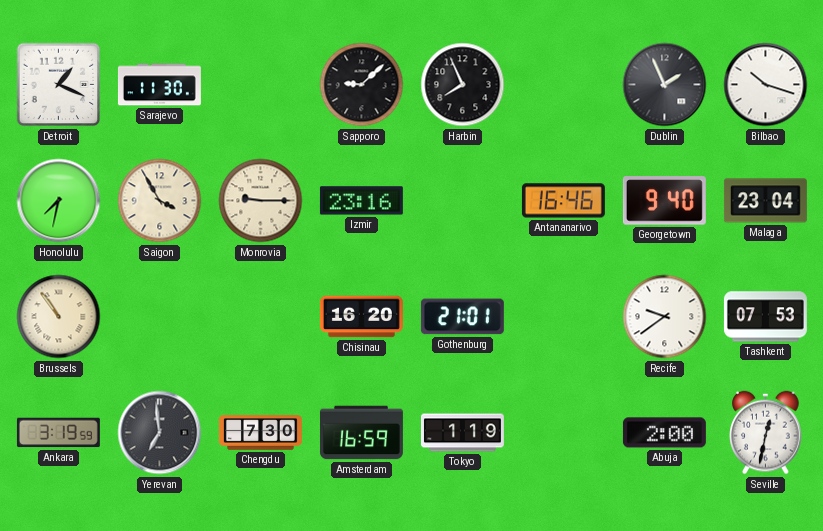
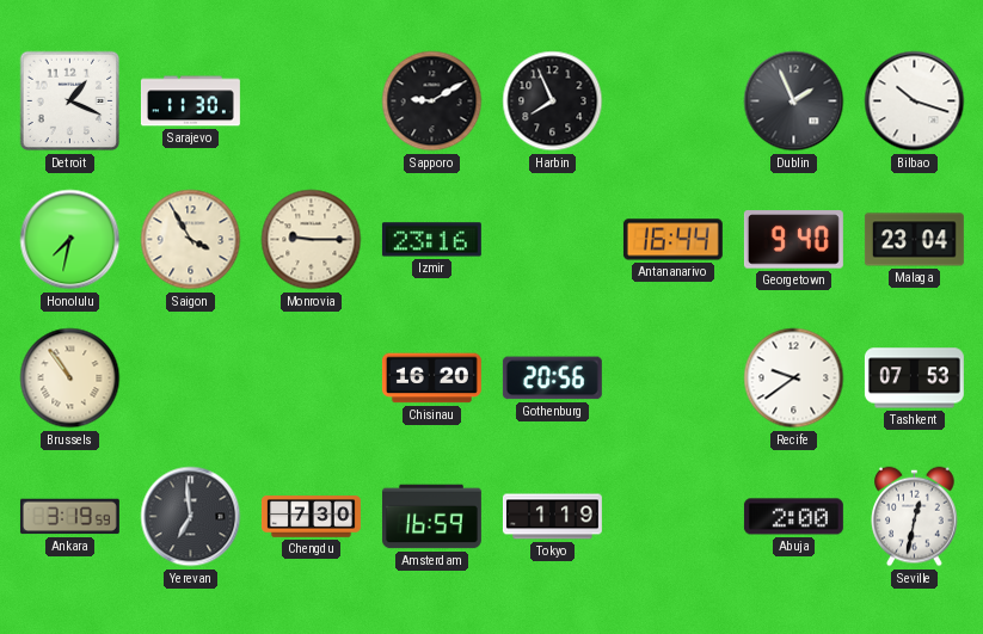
Sapporo: 9:08 -> 9:10
Antananarivo: 16:46 -> 16:44
Gothenburg: 21:01 -> 20:56
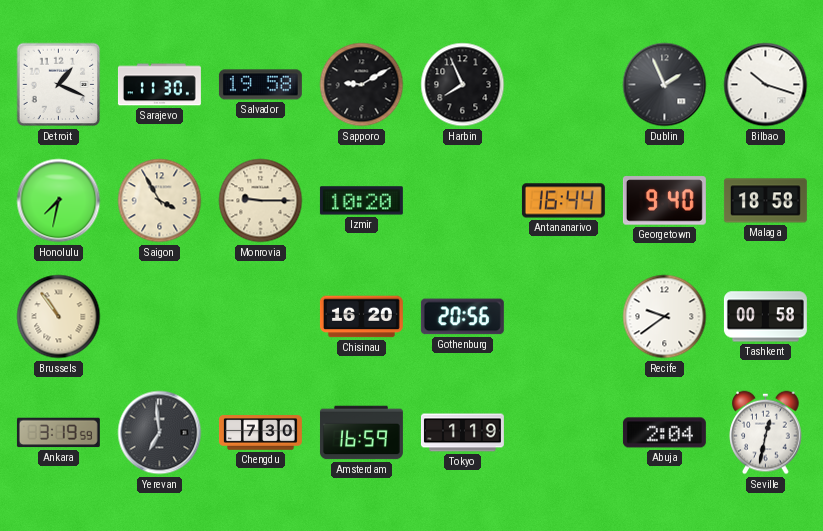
Salvador: none -> 19:58
Izmir: 23:16 -> 10:20
Malaga: 23:04 -> 18:58
Tashkent: 07:53 -> 00:58
Abuja: 2:00 -> 2:04
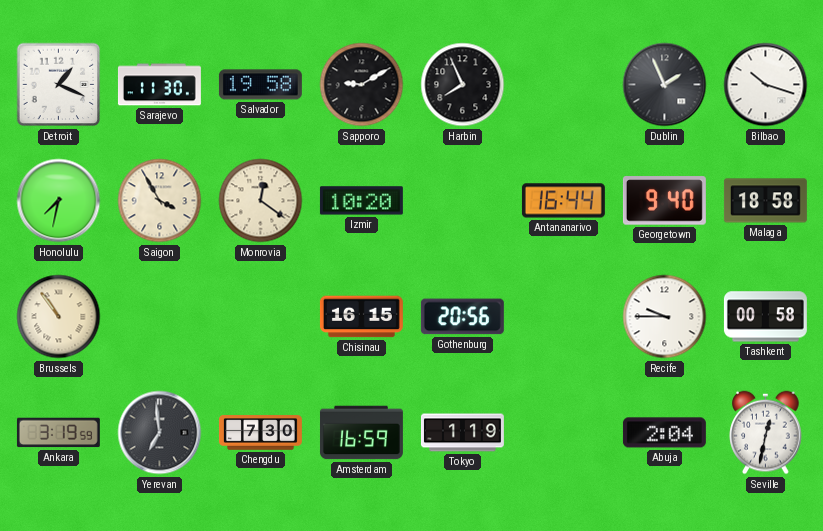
Monrovia: 9:15 -> 12:21
Chisinau: 16:20 -> 16:15
Recife: 9:39 -> 9:45
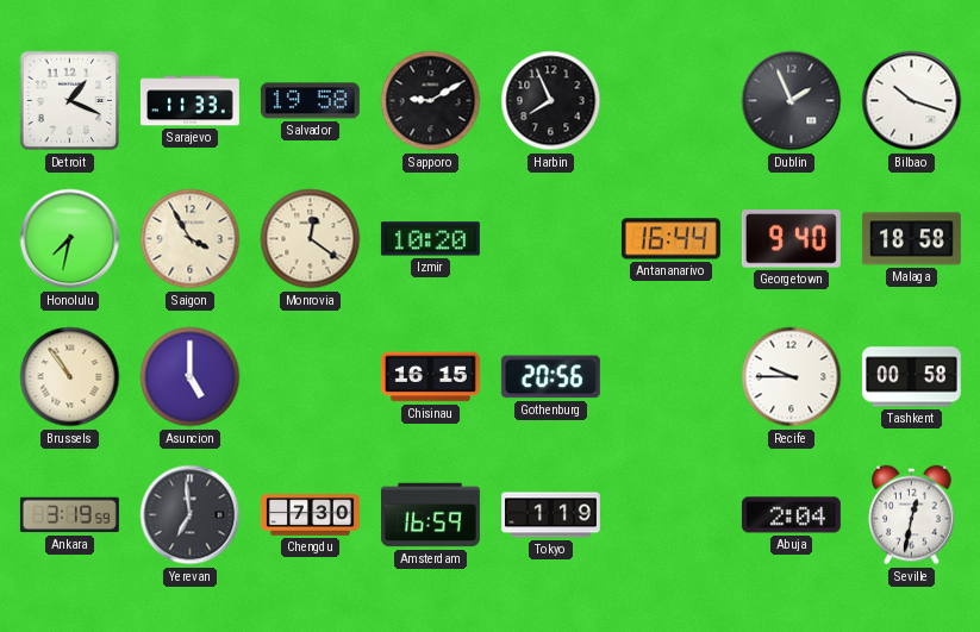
Sarajevo: 11:30 -> 11:33
Asuncion: none -> 5:00
